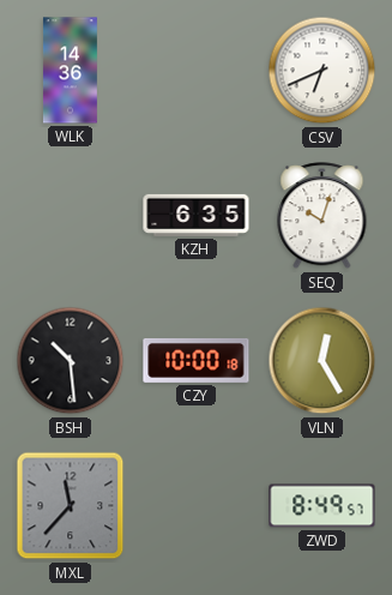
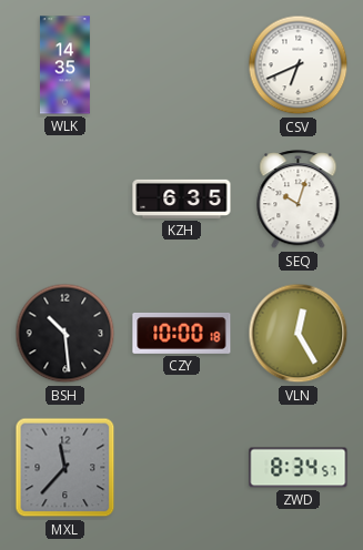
WLK: 14:36 -> 14:35
ZWD: 8:49 -> 8:34
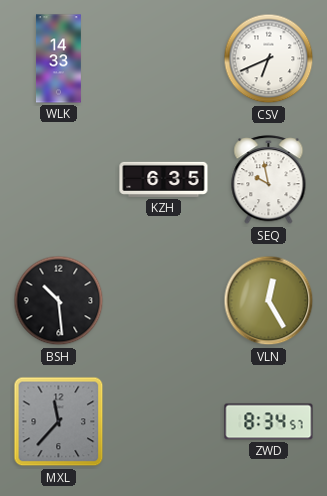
WLK: 14:35 -> 14:33
SEQ: 10:03 -> 9:58
CZY: 10:00 -> none
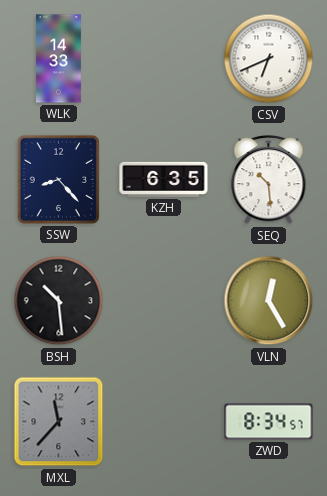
SSW: none -> 8:23
SEQ: 9:58 -> 10:29
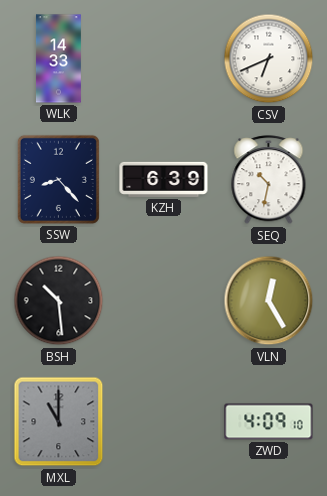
KZH: 6:35 -> 6:39
SEQ: 10:29 -> 10:32
MXL: 11:37 -> 11:00
ZWD: 8:34 -> 4:09
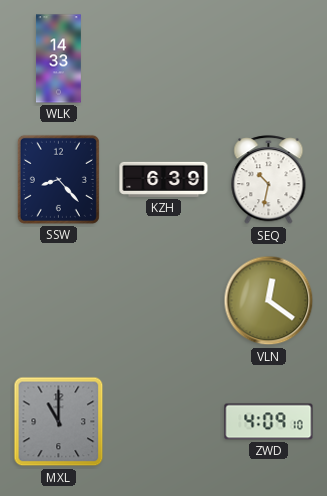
CSV: 6:41 -> none
BSH: 10:29 -> none
VLN: 12:25 -> 12:21
